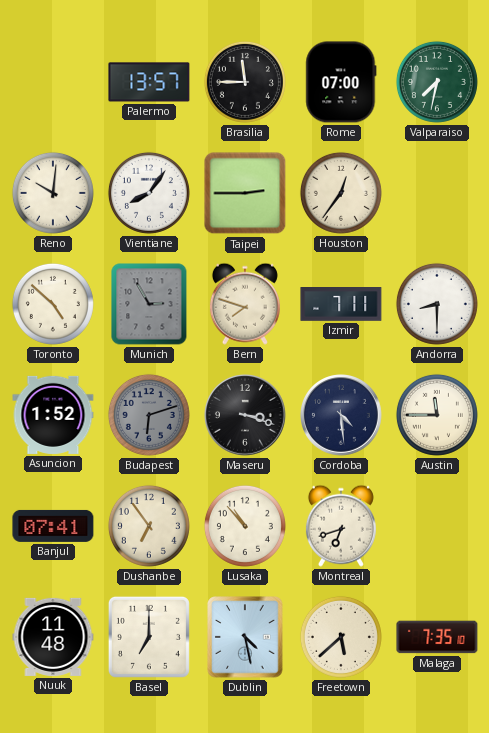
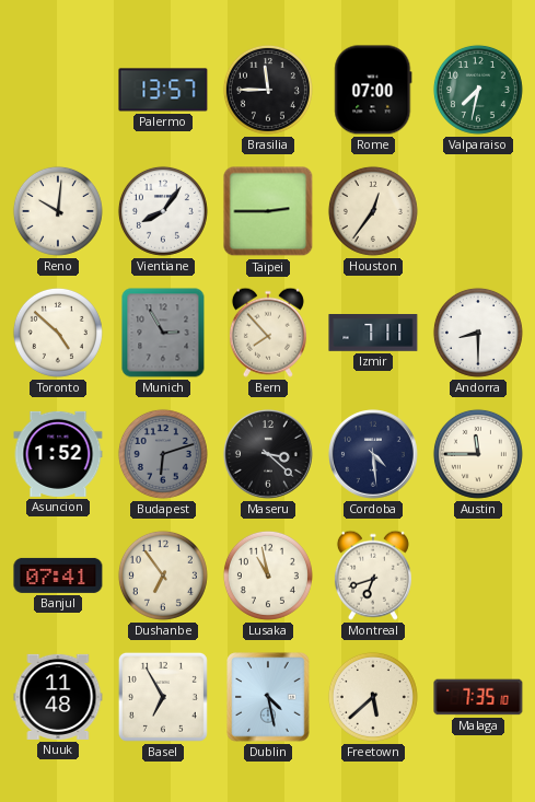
Bern: 7:48 -> 7:53
Maseru: 3:18 -> 3:22
Lusaka: 10:53 -> 10:58
Basel: 7:00 -> 6:55
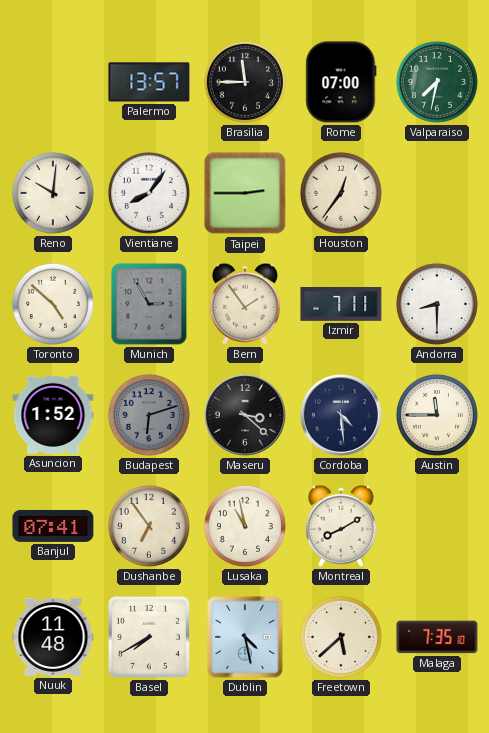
Bern: 7:53 -> 1:54
Montreal: 6:42 -> 8:10
Basel: 6:55 -> 7:40
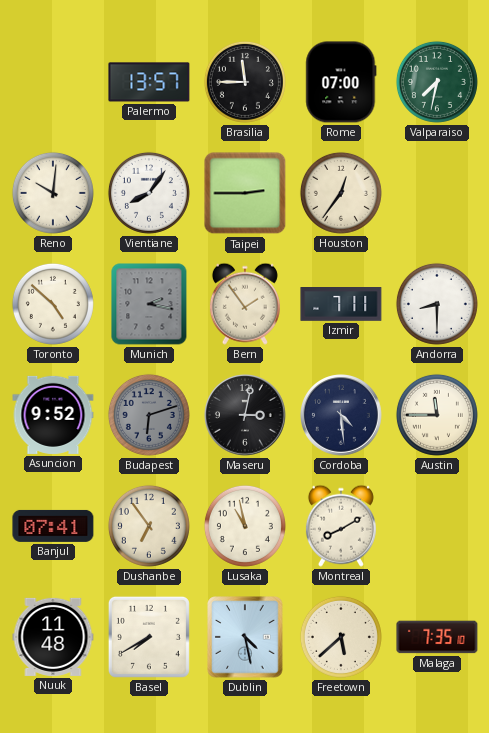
Munich: 2:55 -> 2:17
Asuncion: 1:52 -> 9:52
Maseru: 3:22 -> 3:02
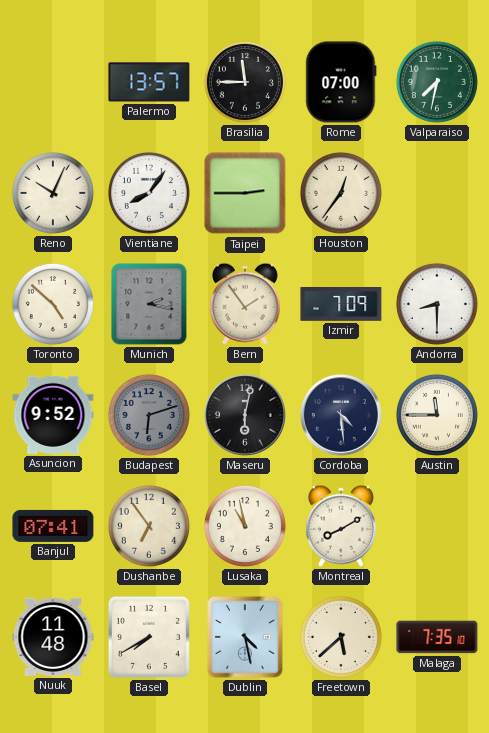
Reno: 10:01 -> 10:04
Izmir: 7:11 -> 7:09
Maseru: 3:02 -> 6:02
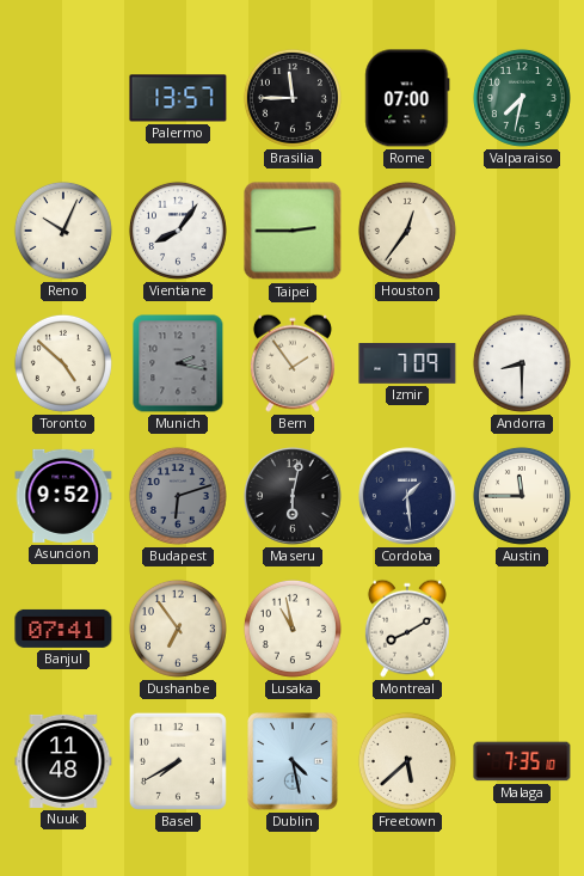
Cordoba: 4:29 -> 1:29
